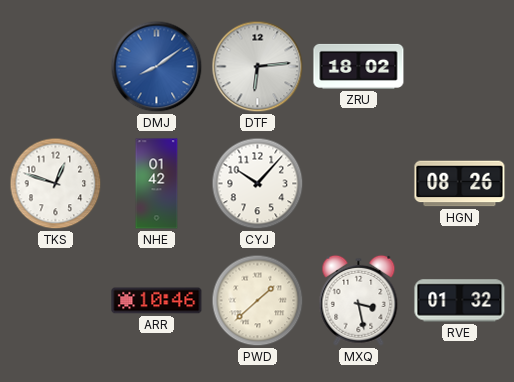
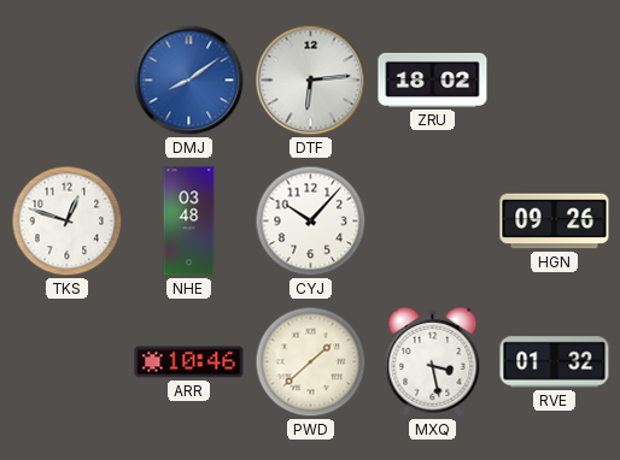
NHE: 01:42 -> 03:48
HGN: 08:26 -> 09:26
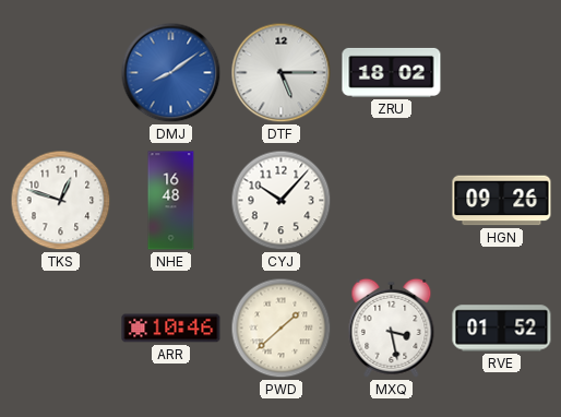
DTF: 6:14 -> 5:15
NHE: 03:48 -> 16:48
RVE: 01:32 -> 01:52
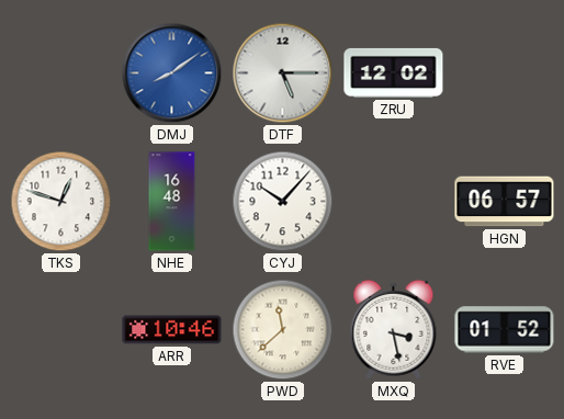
ZRU: 18:02 -> 12:02
HGN: 09:26 -> 06:57
PWD: 1:38 -> 11:38
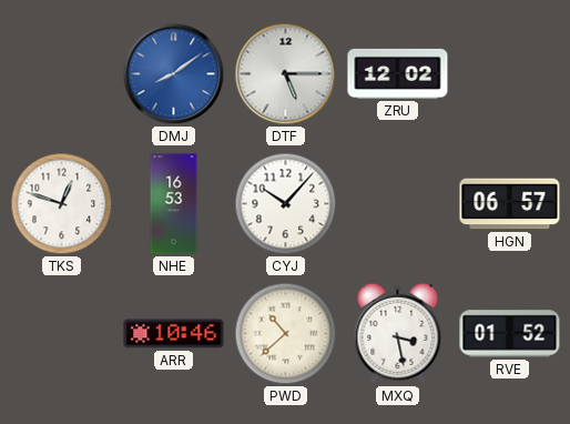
NHE: 16:48 -> 16:53
PWD: 11:38 -> 10:38
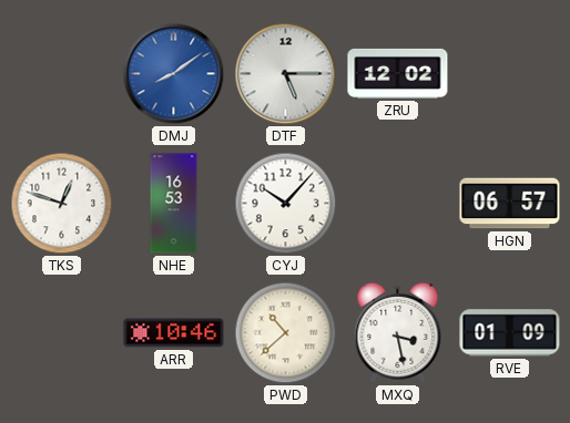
RVE: 01:52 -> 01:09
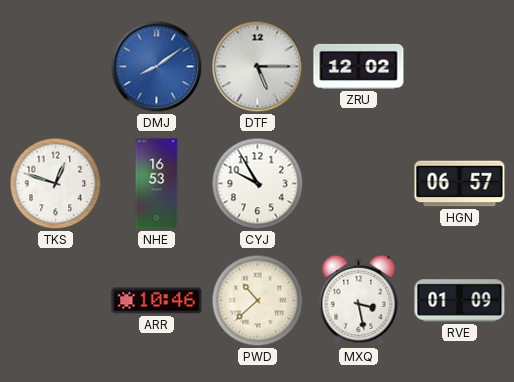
CYJ: 10:07 -> 9:55
